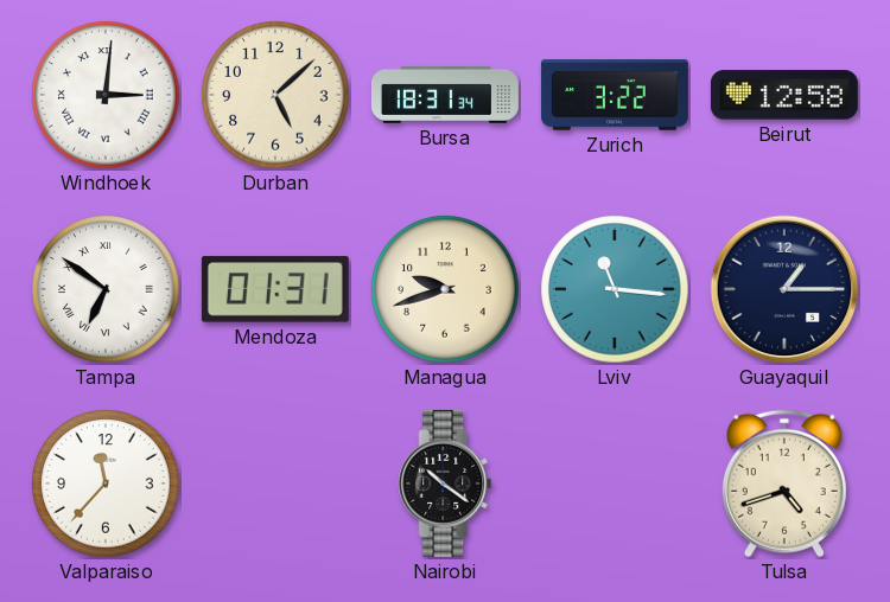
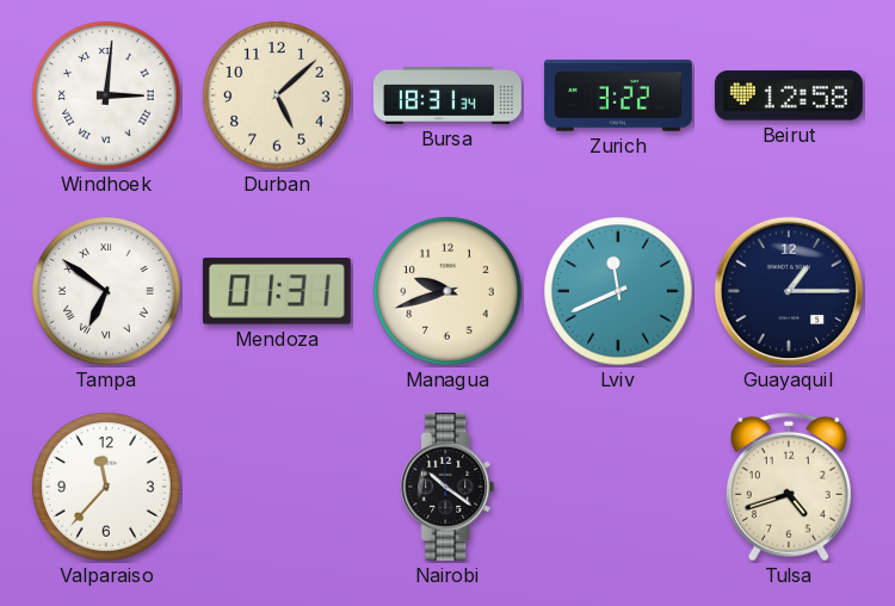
Lviv: 11:16 -> 11:41
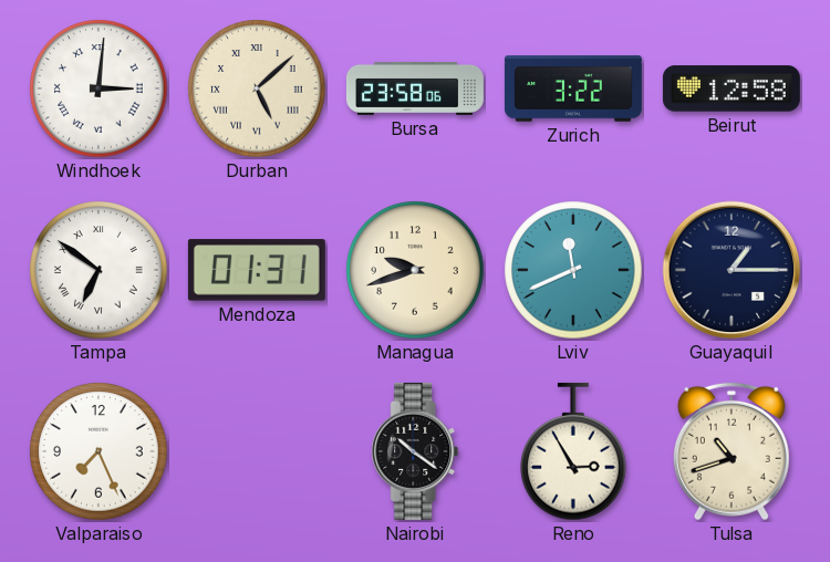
Durban numerals: Arabic -> Roman
Bursa: 18:31 -> 23:58
Valparaiso: 11:37 -> 7:26
Reno: none -> 2:55
Tulsa: 4:42 -> 10:42
